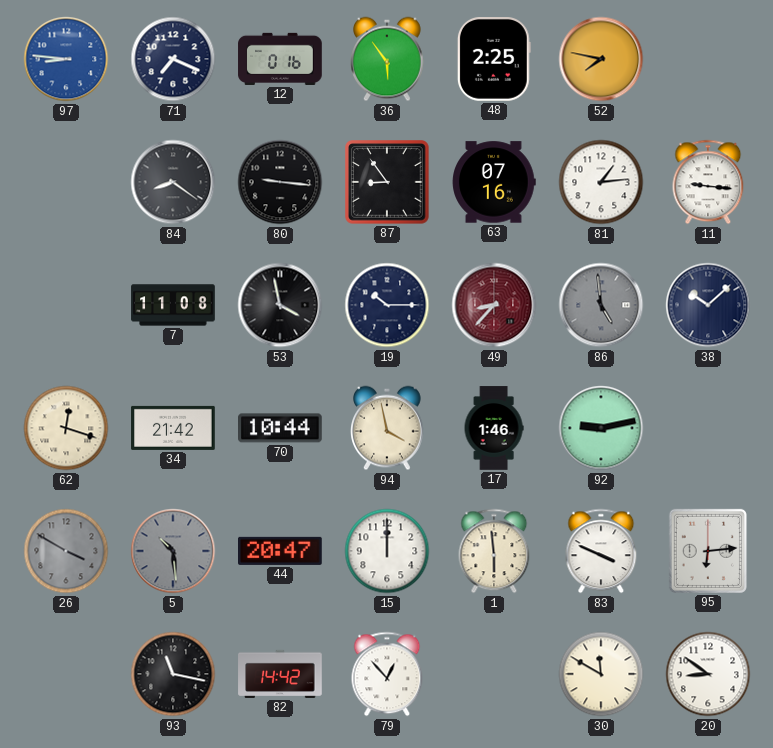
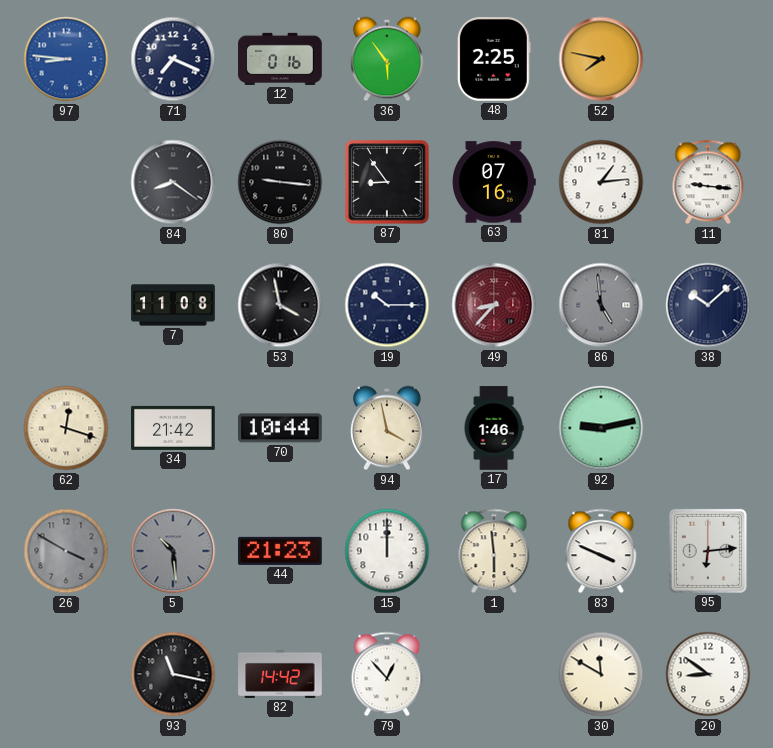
44: 20:47 -> 21:23
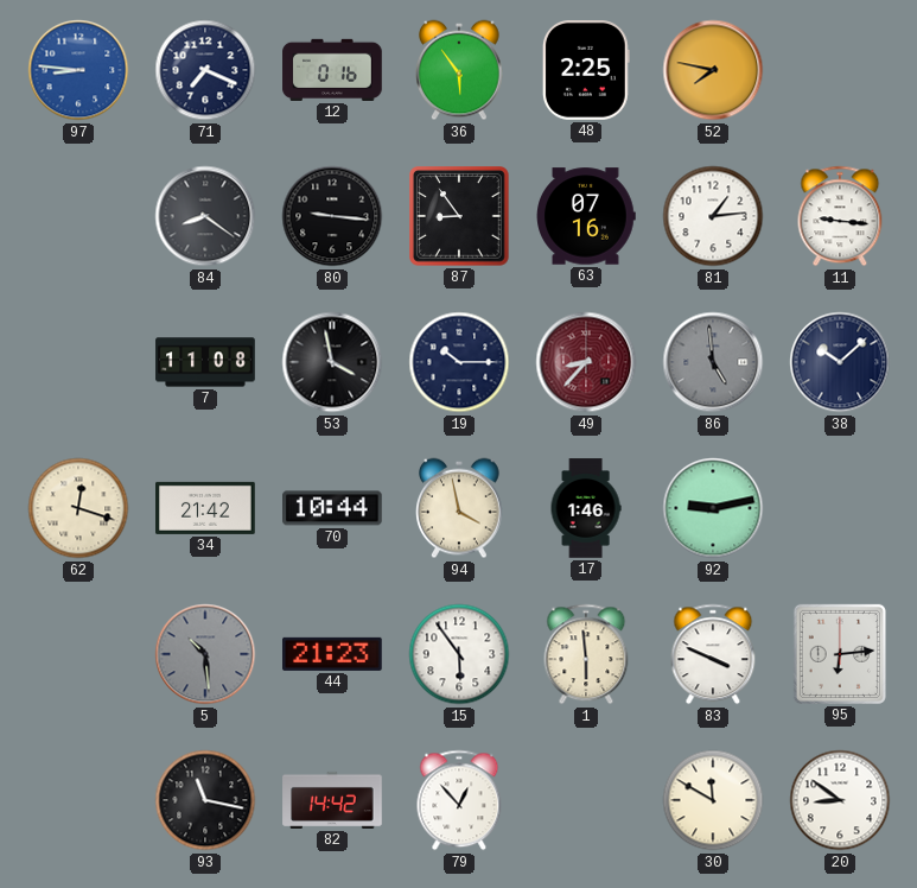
26: 3:50 -> none
15: 12:00 -> 5:54
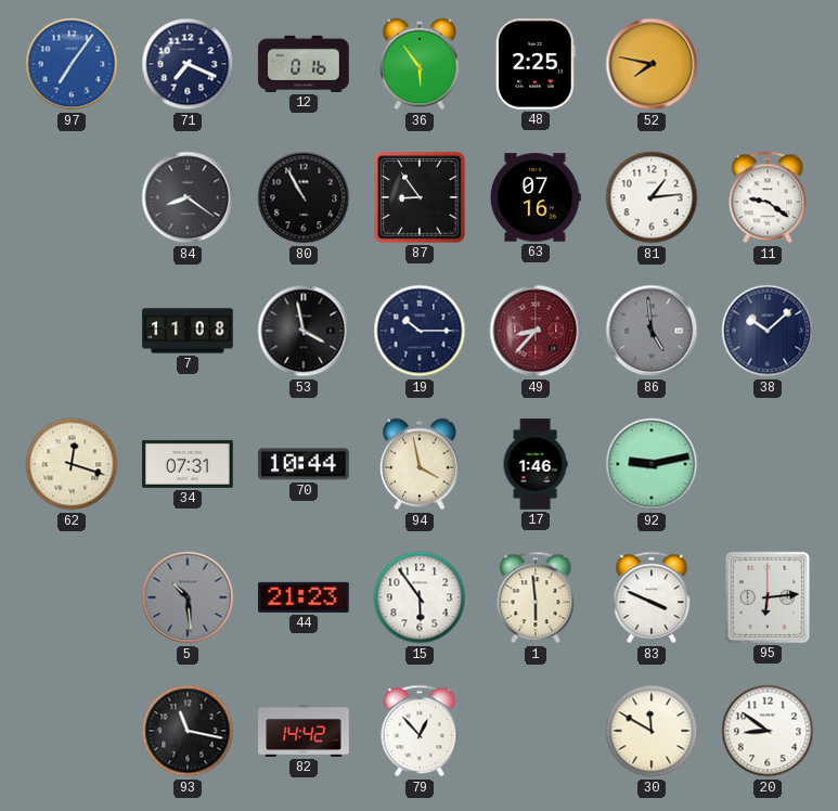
97: 8:46 -> 7:06
80: 9:16 -> 10:55
11: 9:16 -> 9:21
34: 21:42 -> 07:31
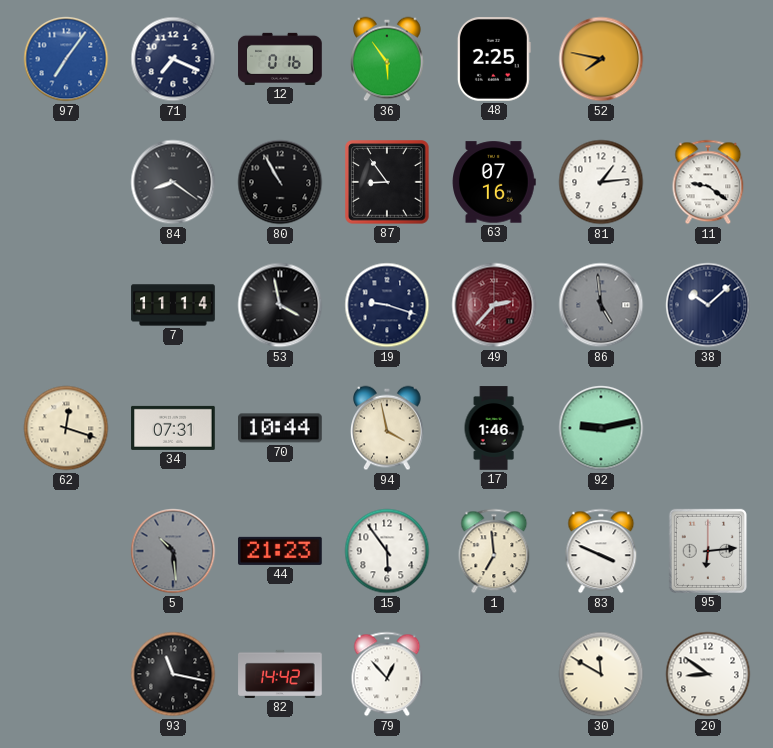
7: 11:08 -> 11:14
19: 10:15 -> 9:18
49: 8:37 -> 2:37
1: 5:59 -> 6:59
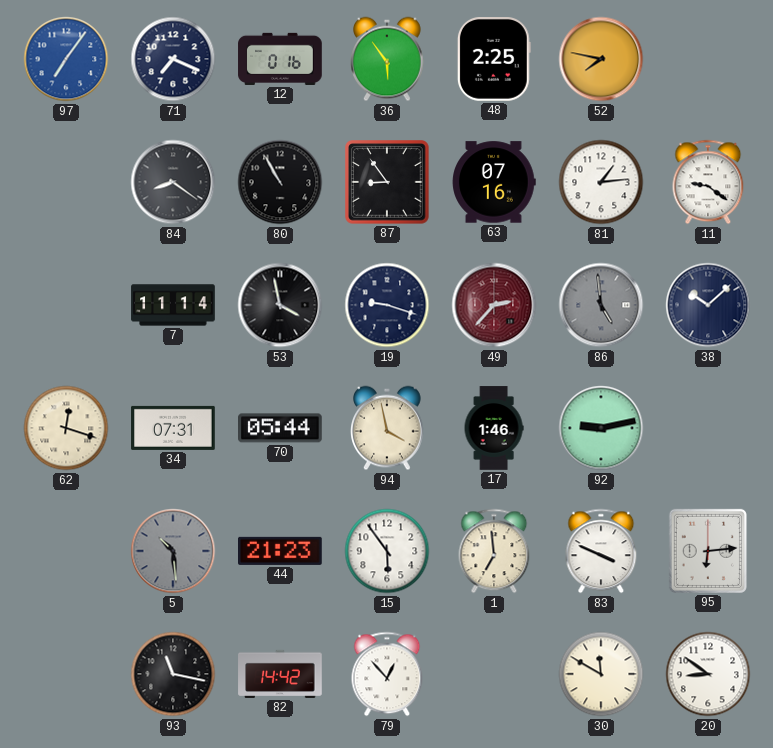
70: 10:44 -> 05:44
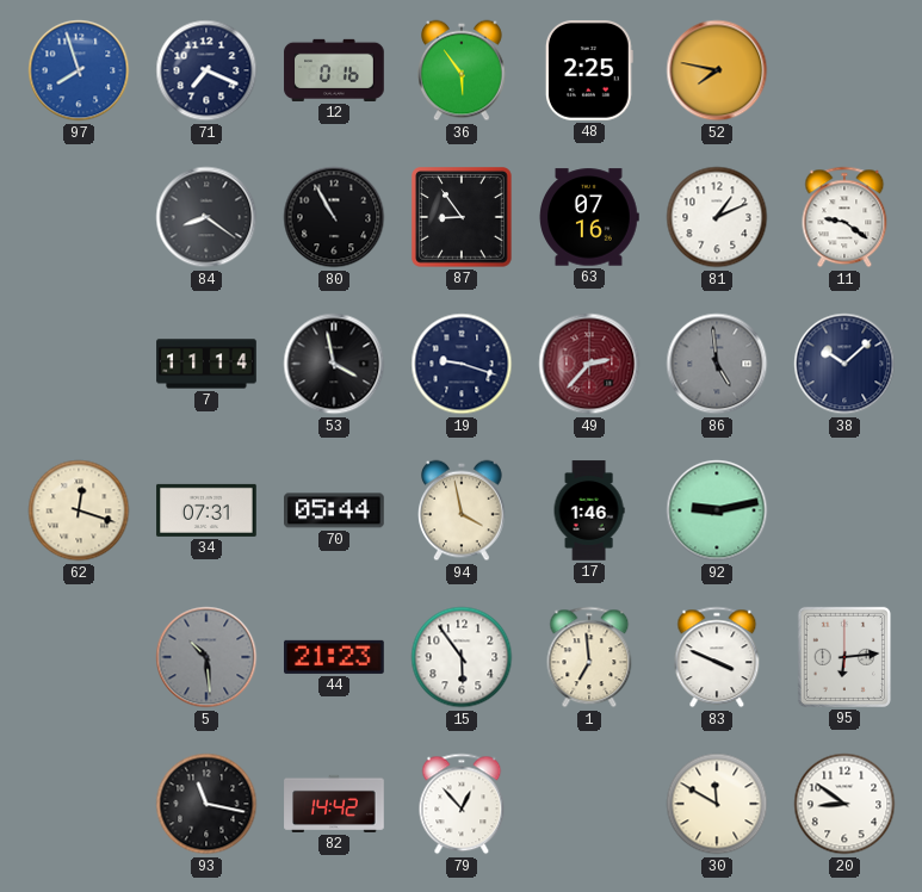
97: 7:06 -> 7:57
81: 1:14 -> 1:11
